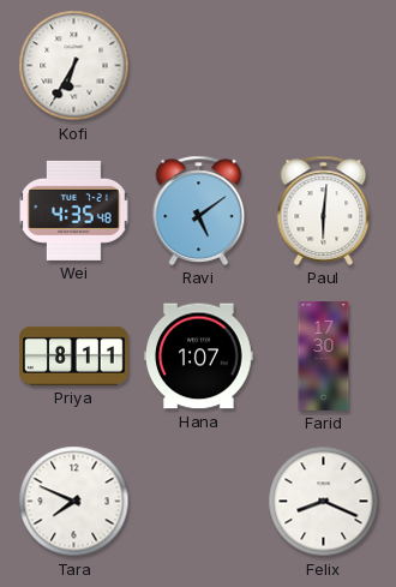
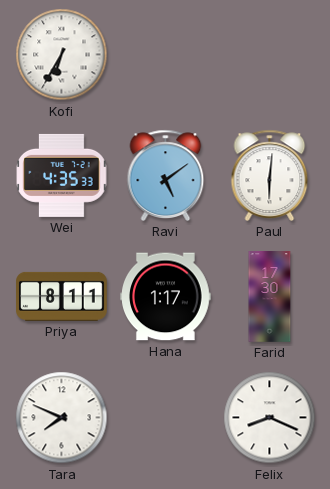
Wei: 4:35:48 -> 4:35:33
Hana: 1:07 -> 1:17
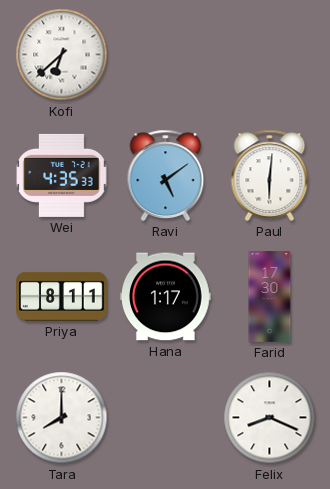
Kofi: 6:35 -> 6:38
Tara: 7:49 -> 8:00
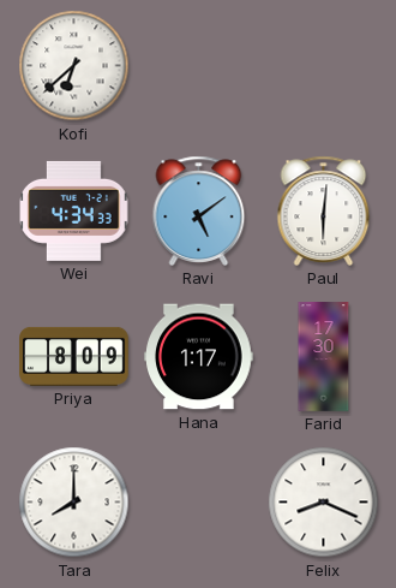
Wei: 4:35 -> 4:34
Priya: 8:11 -> 8:09
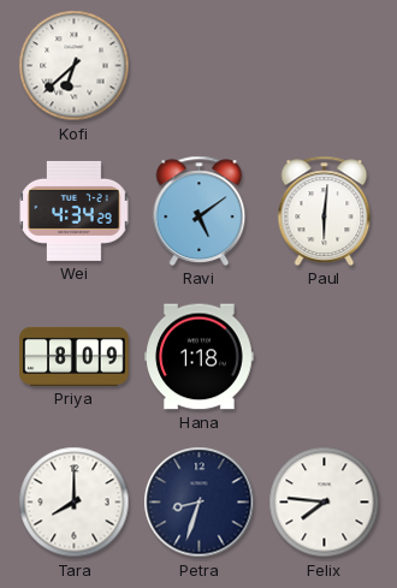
Wei: 4:34:33 -> 4:34:29
Hana: 1:17 -> 1:18
Farid: 17:30 -> none
Petra: none -> 8:33
Felix: 8:19 -> 7:46
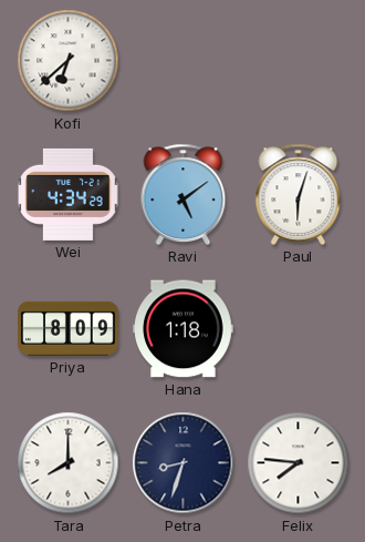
Paul: 6:01 -> 6:03
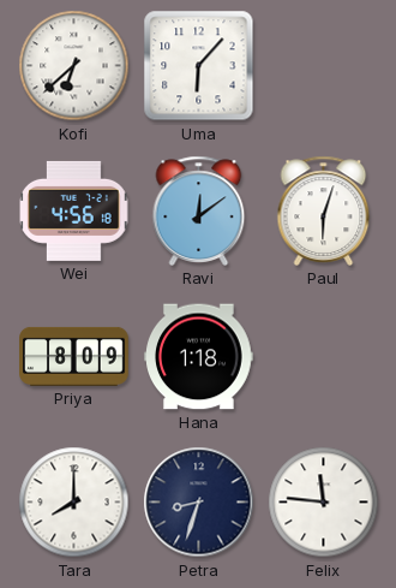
Uma: none -> 6:07
Wei: 4:34 -> 4:56
Ravi: 5:09 -> 12:09
Felix: 7:46 -> 11:46
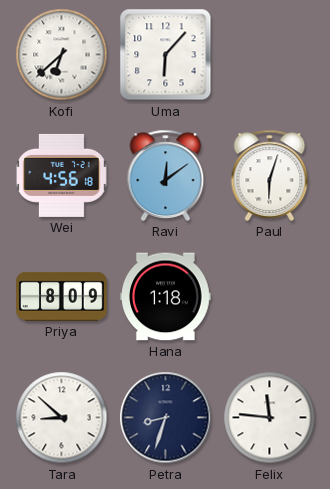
Tara: 8:00 -> 8:52
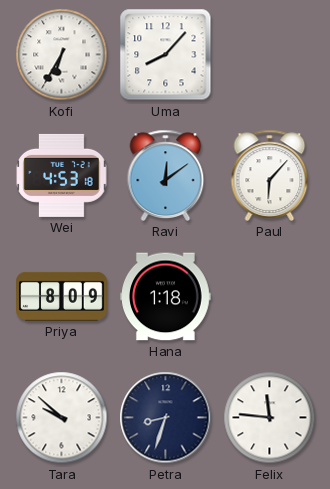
Kofi: 6:38 -> 6:35
Uma: 6:07 -> 8:07
Wei: 4:56 -> 4:53
Paul: 6:03 -> 6:07
Tara: 8:52 -> 9:52
